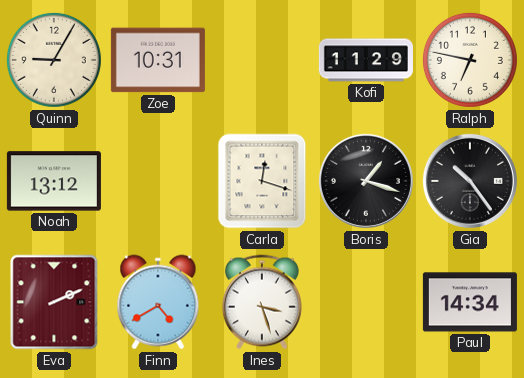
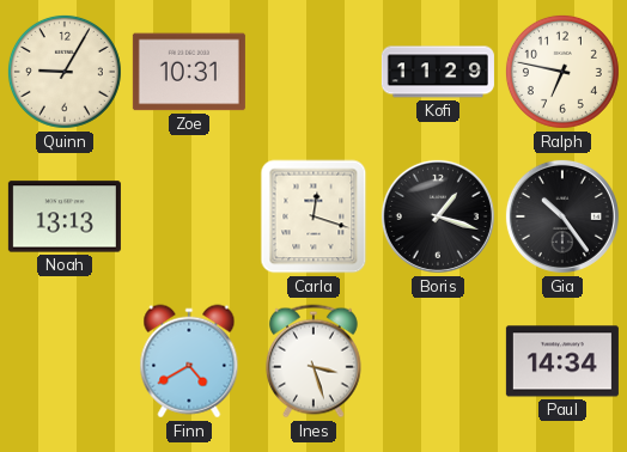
Noah: 13:12 -> 13:13
Eva: 2:11 -> none
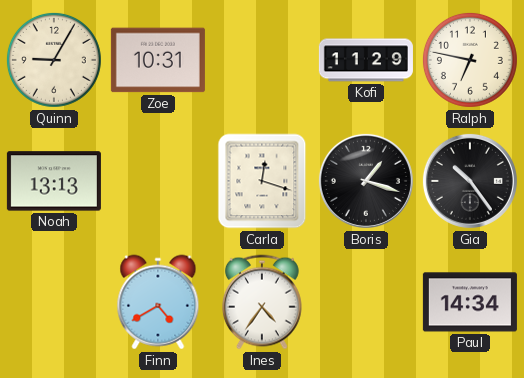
Ines: 3:27 -> 4:36
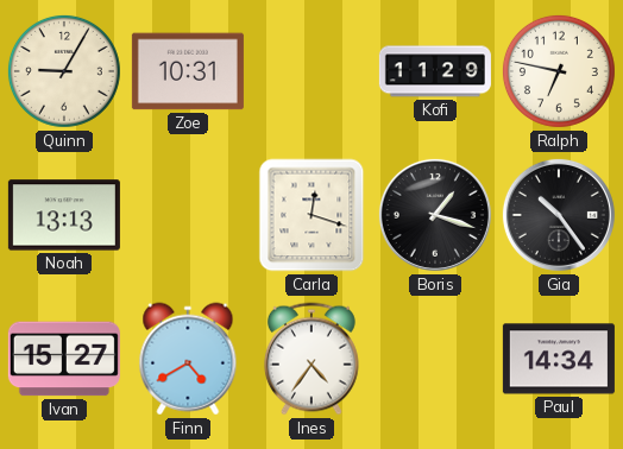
Ivan: none -> 15:27
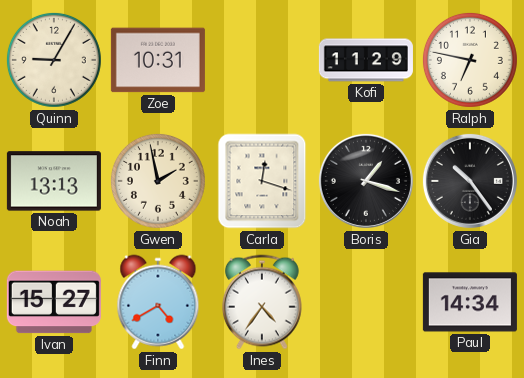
Gwen: none -> 1:58
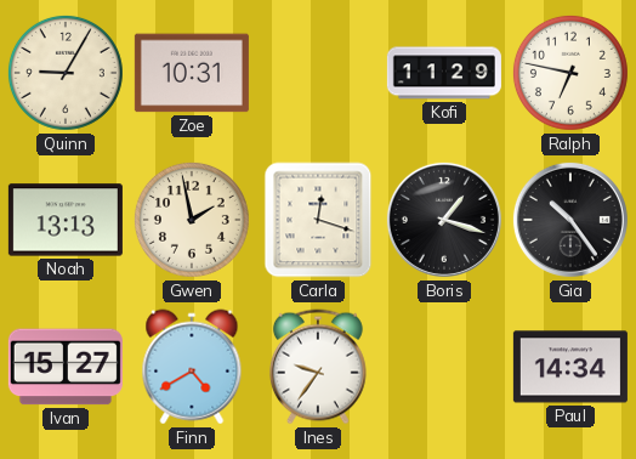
Ines: 4:36 -> 9:36
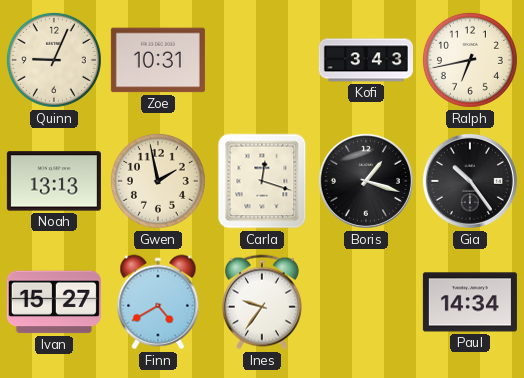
Quinn: 9:05 -> 9:04
Kofi: 11:29 -> 3:43
Ralph: 6:47 -> 6:43
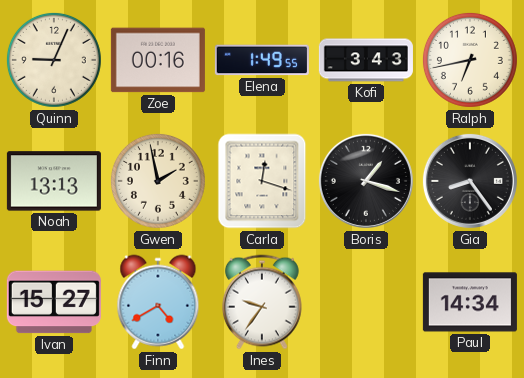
Zoe: 10:31 -> 00:16
Elena: none -> 1:49
Gia: 10:24 -> 8:24
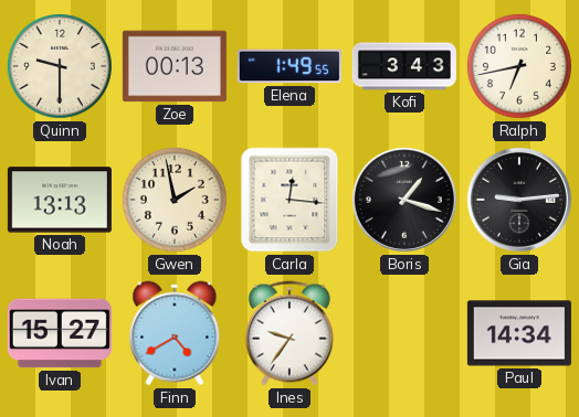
Quinn: 9:04 -> 9:30
Zoe: 00:16 -> 00:13
Carla: 12:18 -> 12:16
Gia: 8:24 -> 9:14
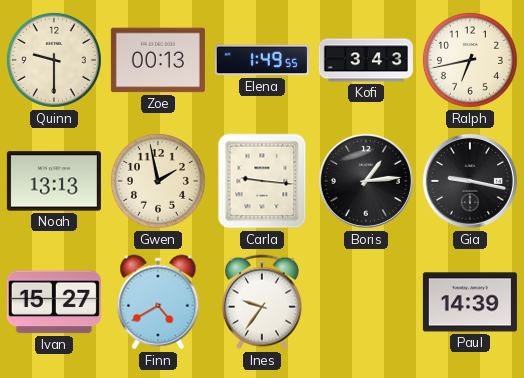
Carla: 12:16 -> 9:16
Boris: 1:18 -> 1:14
Gia: 9:14 -> 9:17
Paul: 14:34 -> 14:39
